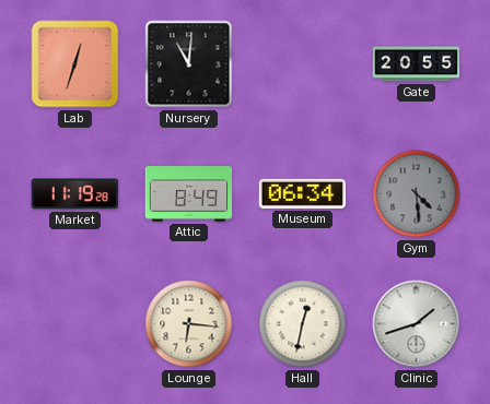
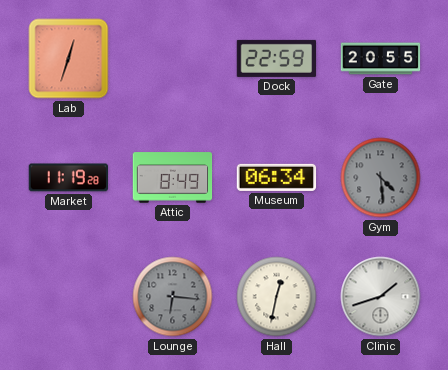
Nursery: 11:01 -> none
Dock: none -> 22:59
Lounge dial: cream -> grey
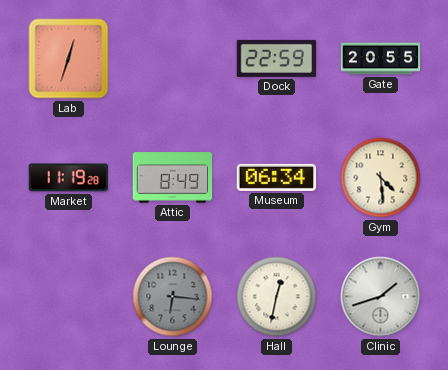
Gym dial: grey -> cream
